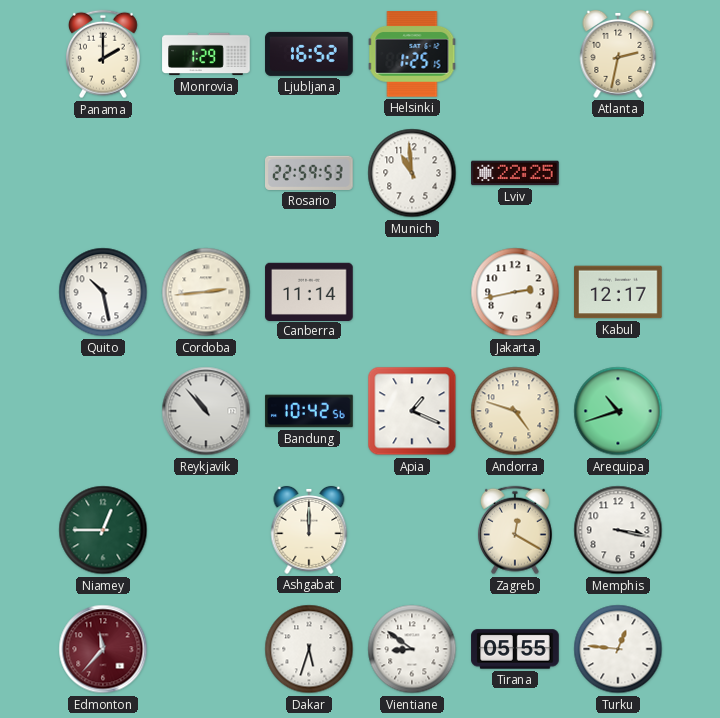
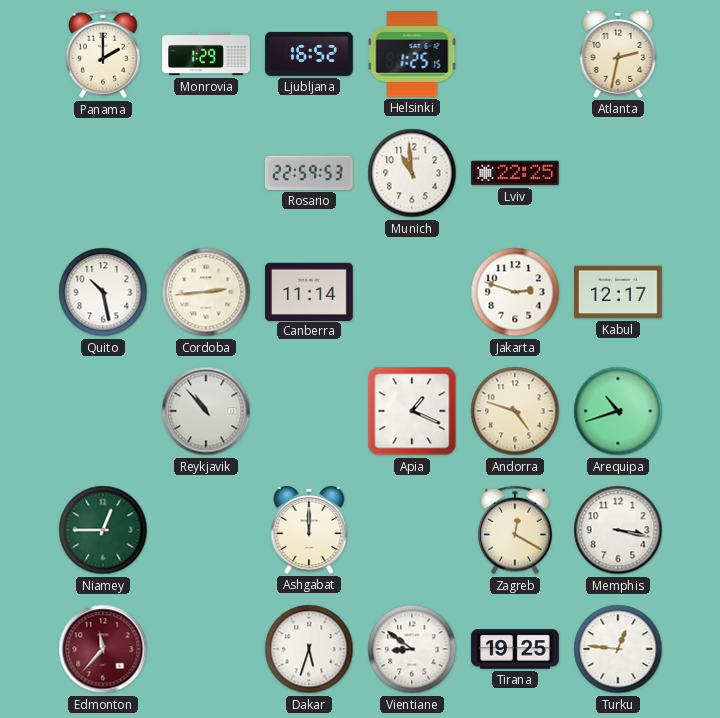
Jakarta: 2:43 -> 2:48
Bandung: 10:42 -> none
Tirana: 05:55 -> 19:25
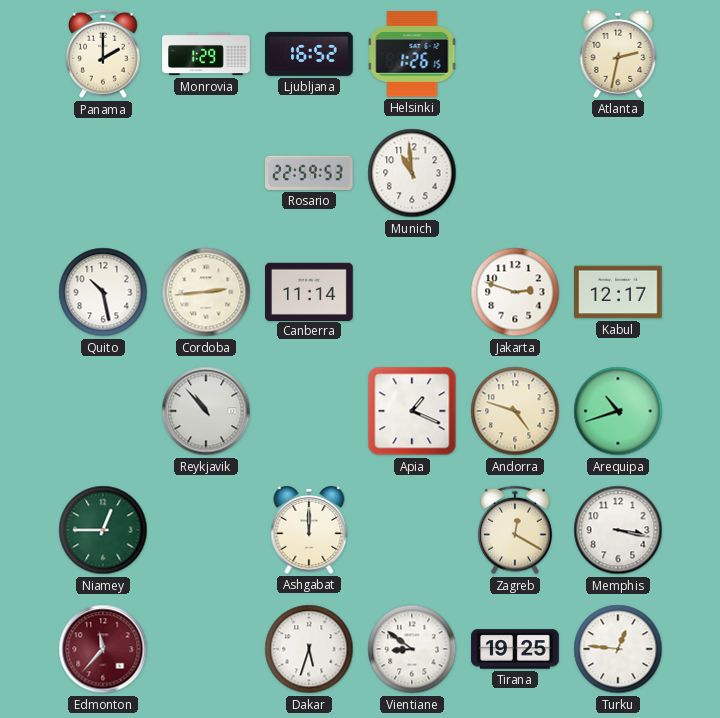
Helsinki: 1:25 -> 1:26
Lviv: 22:25 -> none
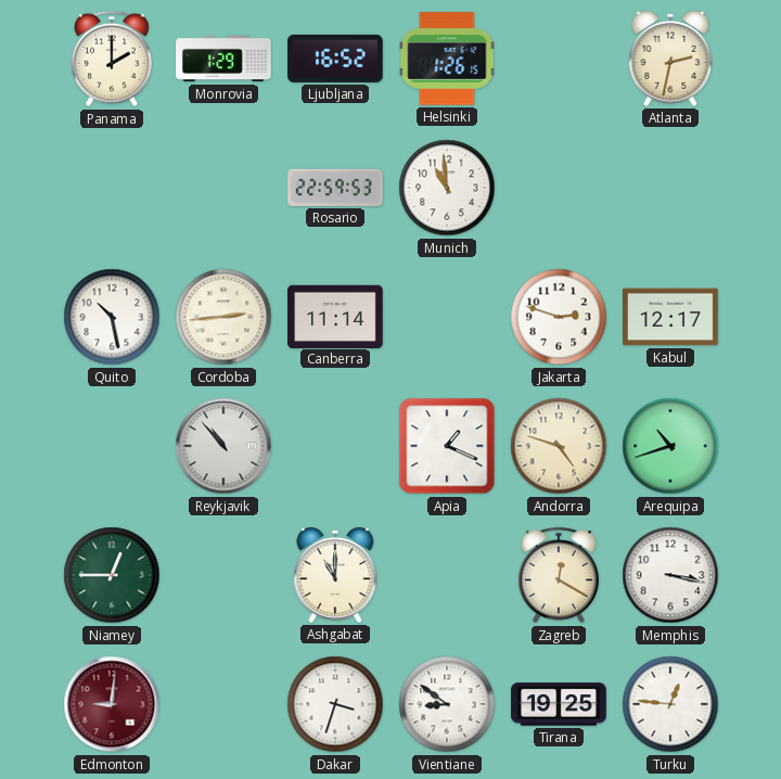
Ashgabat: 12:00 -> 11:00
Edmonton: 11:37 -> 9:01
Dakar: 5:33 -> 3:33
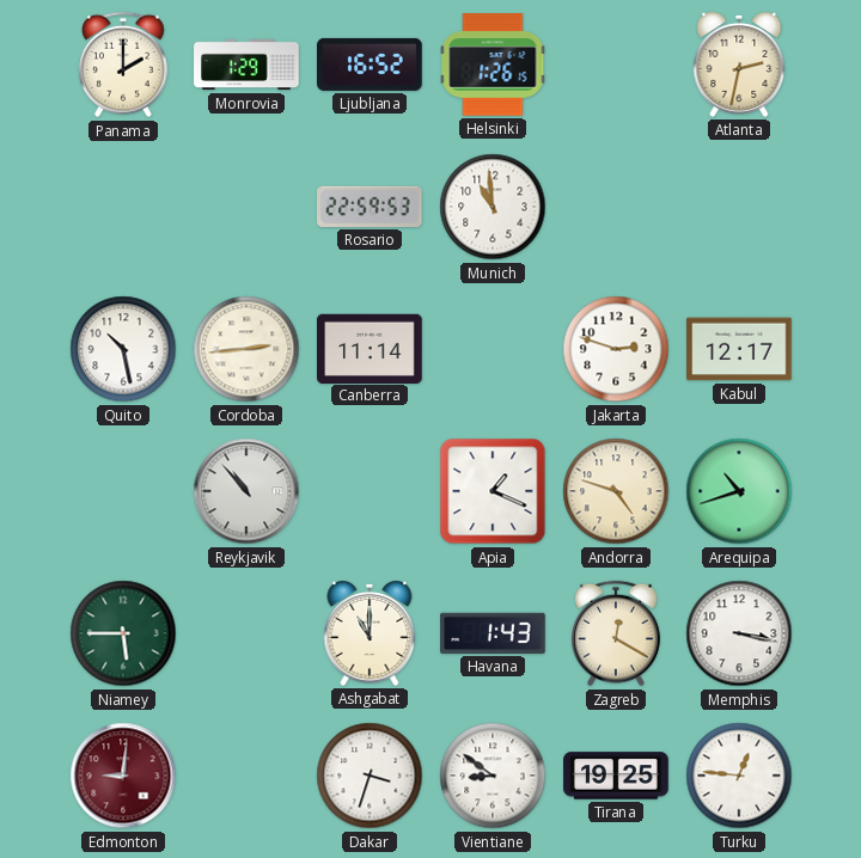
Niamey: 12:45 -> 5:45
Havana: none -> 1:43
